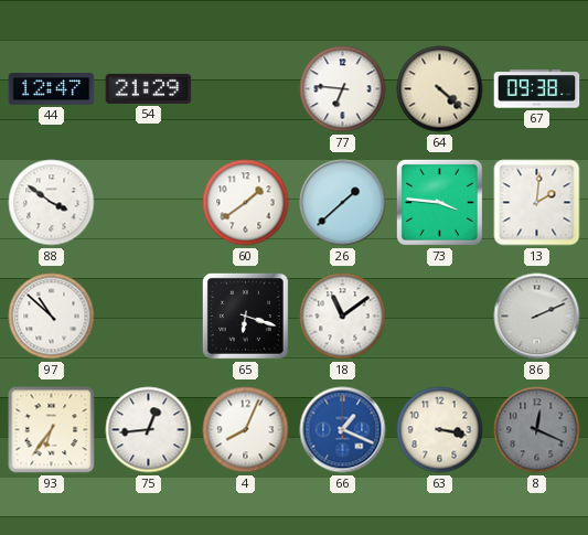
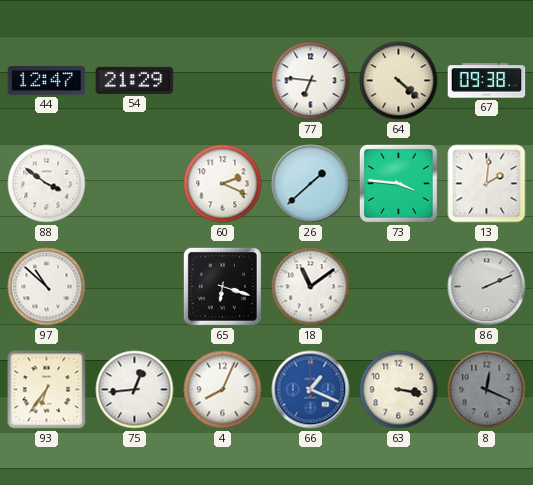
60: 1:39 -> 2:19
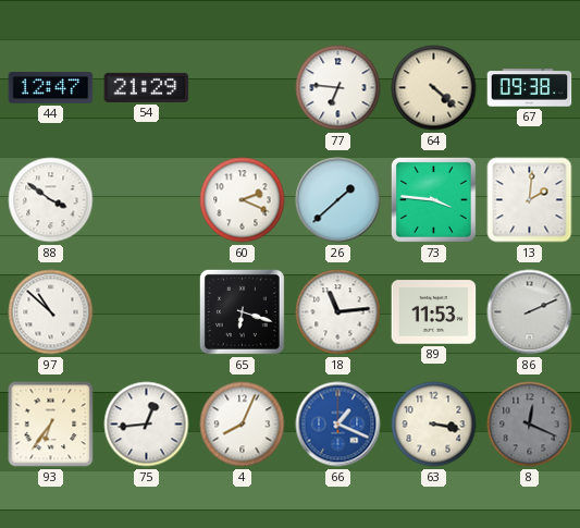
18: 11:09 -> 11:14
89: none -> 11:53
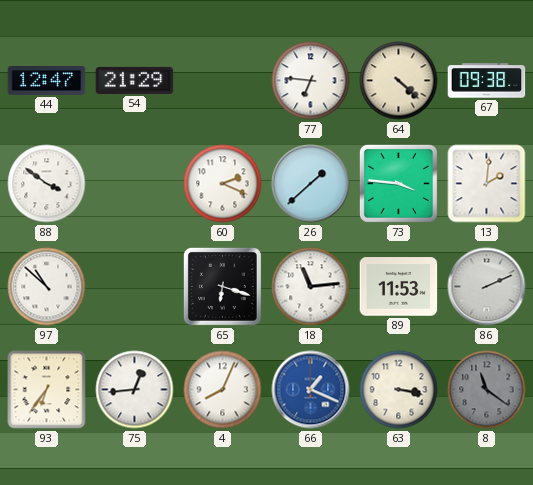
8: 12:19 -> 11:21
